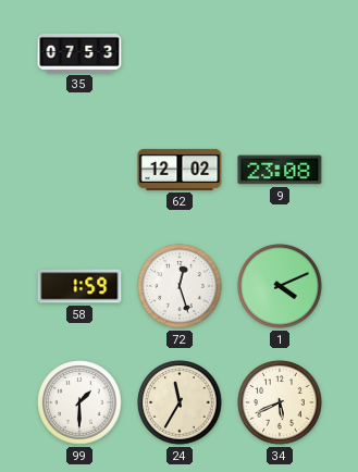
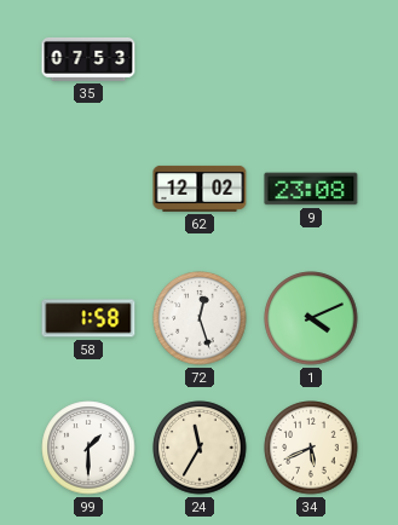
58: 1:59 -> 1:58
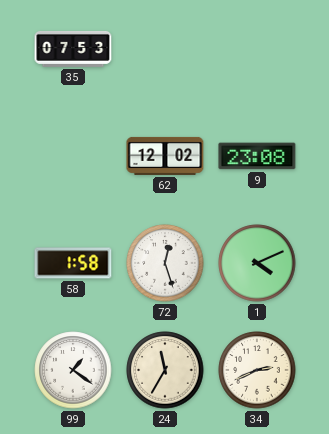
99: 1:30 -> 1:21
34: 5:41 -> 2:41
